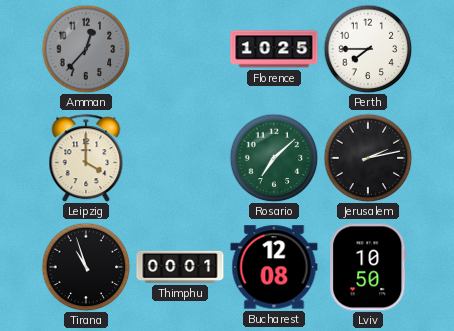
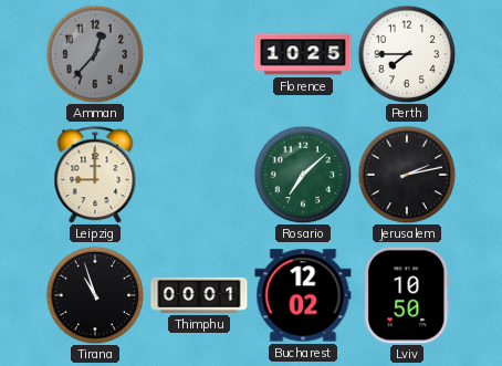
Leipzig: 4:00 -> 9:00
Bucharest: 12:08 -> 12:02
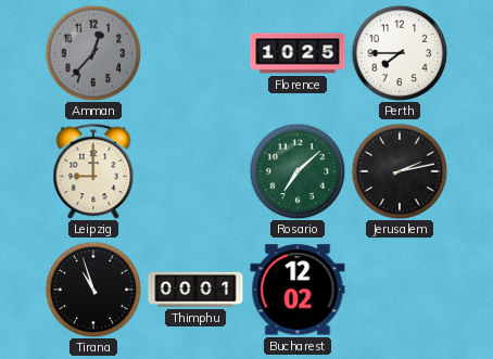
Lviv: 10:50 -> none
